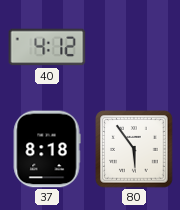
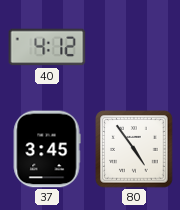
37: 8:18 -> 3:45
80: 5:54 -> 4:54
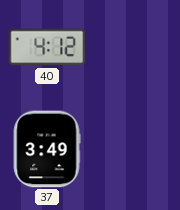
37: 3:45 -> 3:49
80: 4:54 -> none
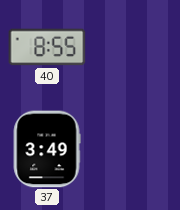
40: 4:12 -> 8:55
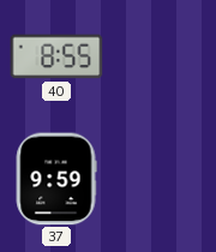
37: 3:49 -> 9:59
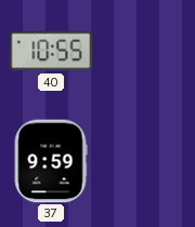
40: 8:55 -> 10:55
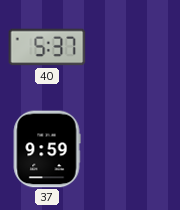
40: 10:55 -> 5:37
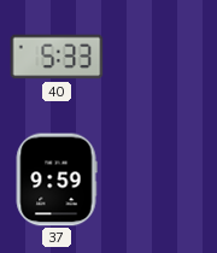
40: 5:37 -> 5:33
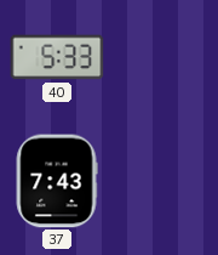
37: 9:59 -> 7:43
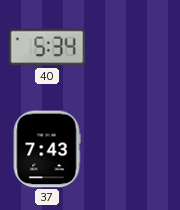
40: 5:33 -> 5:34
